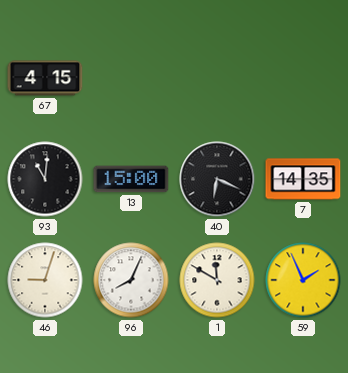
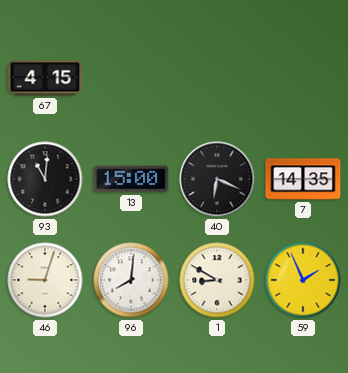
96: 8:04 -> 8:01
1: 11:50 -> 8:50
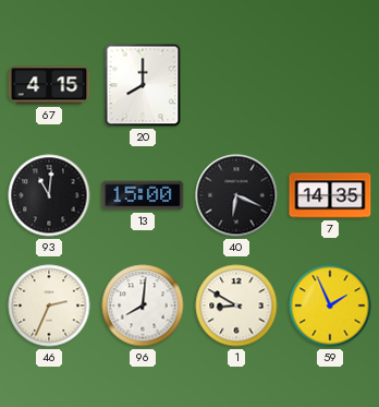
20: none -> 8:00
46: 9:03 -> 2:34
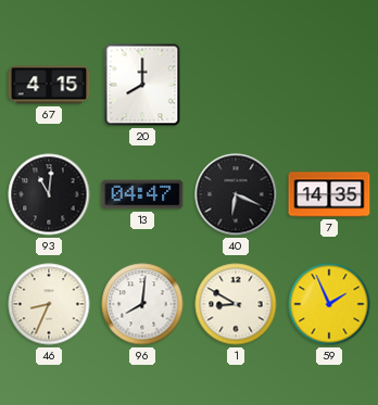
13: 15:00 -> 04:47
46: 2:34 -> 8:34
